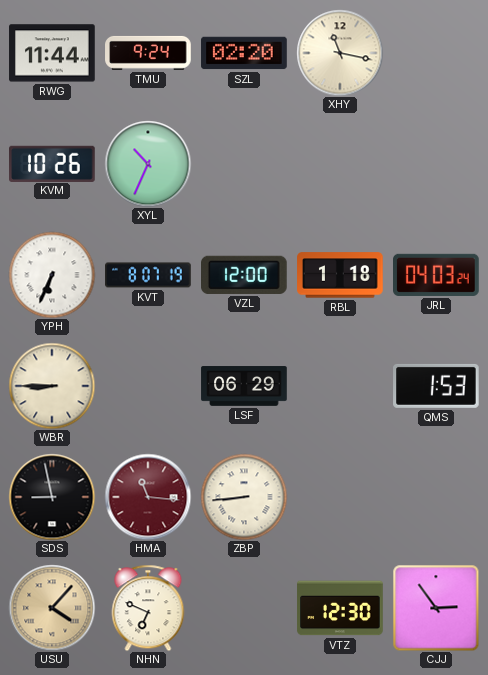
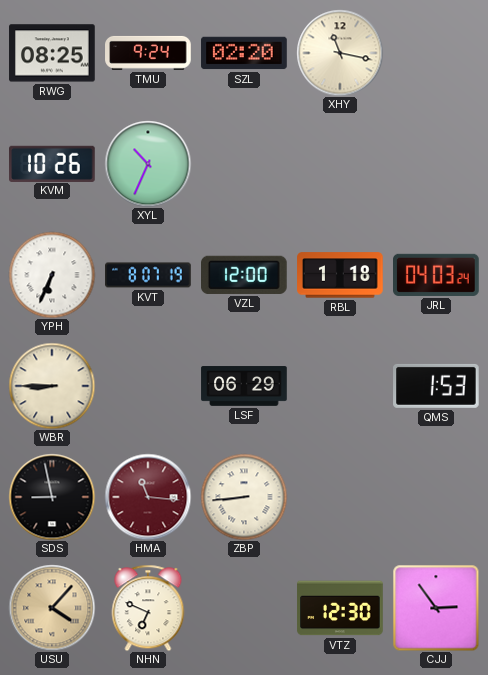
RWG: 11:44 -> 08:25
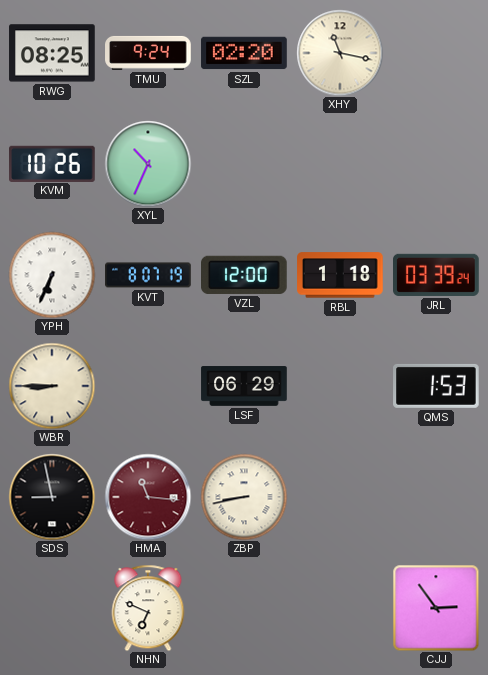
JRL: 04:03 -> 03:39
ZBP: 8:44 -> 8:43
USU: 4:07 -> none
VTZ: 12:30 -> none
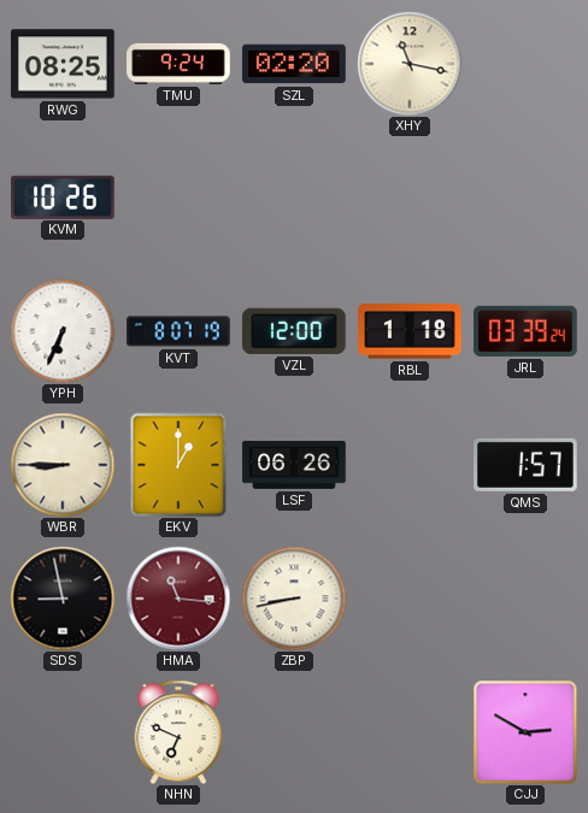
XYL: 10:34 -> none
EKV: none -> 1:00
LSF: 06:29 -> 06:26
QMS: 1:53 -> 1:57
CJJ: 2:54 -> 2:50
